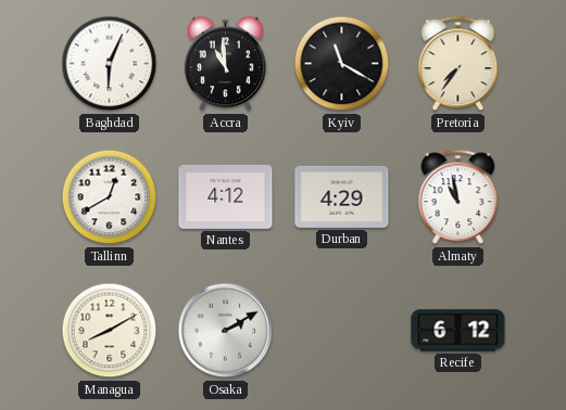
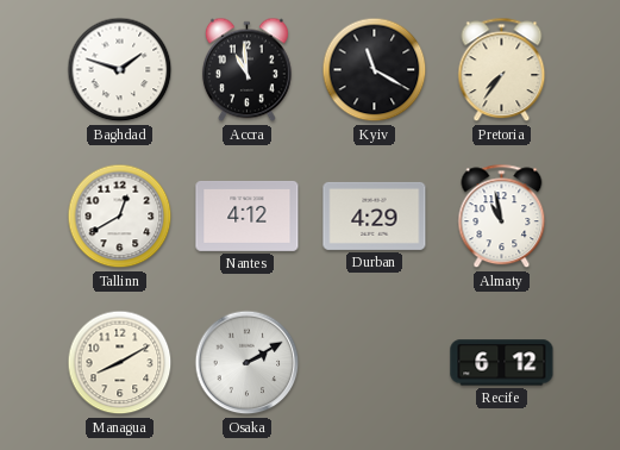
Baghdad: 6:04 -> 1:48
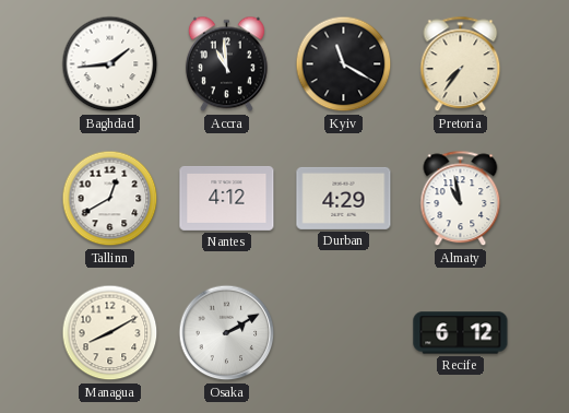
Baghdad: 1:48 -> 1:44
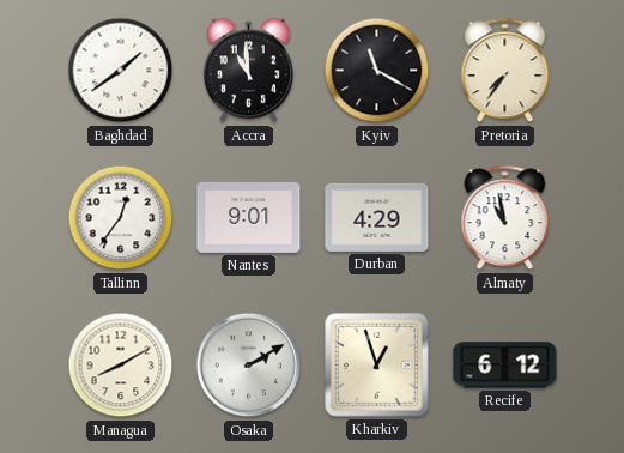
Baghdad: 1:44 -> 1:39
Tallinn: 12:40 -> 12:36
Nantes: 4:12 -> 9:01
Kharkiv: none -> 12:57
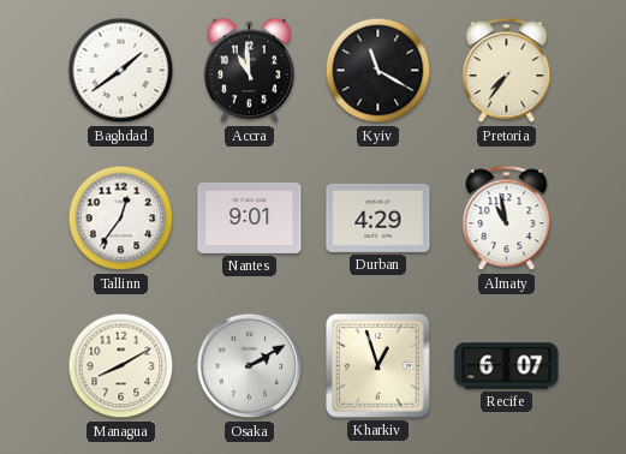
Recife: 6:12 -> 6:07
